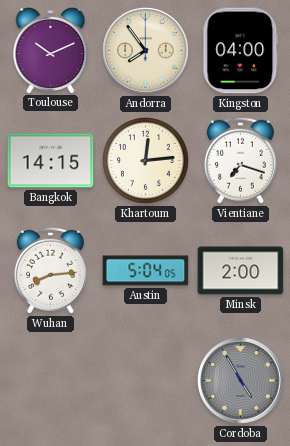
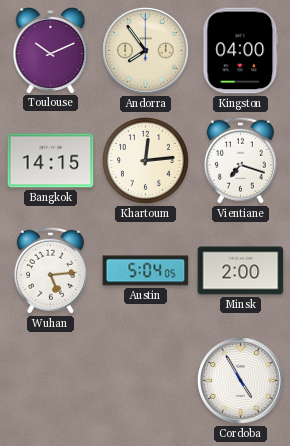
Wuhan: 8:14 -> 5:14
Cordoba dial: grey -> white
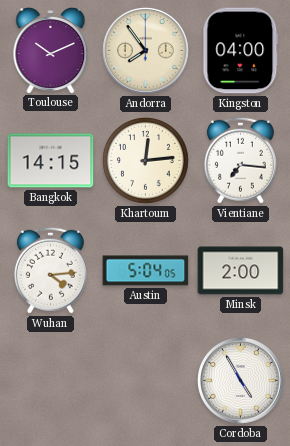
Vientiane: 7:18 -> 7:16
Wuhan: 5:14 -> 4:14
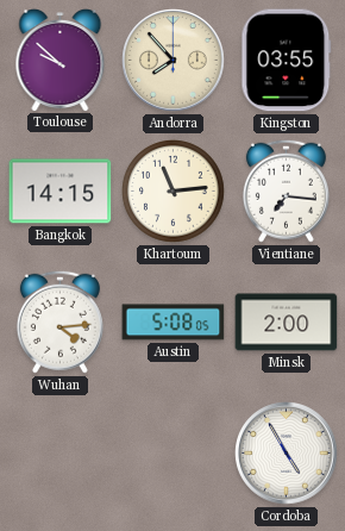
Toulouse: 10:11 -> 9:52
Andorra: 7:54 -> 7:53
Kingston: 04:00 -> 03:55
Khartoum: 12:14 -> 11:14
Austin: 5:04 -> 5:08
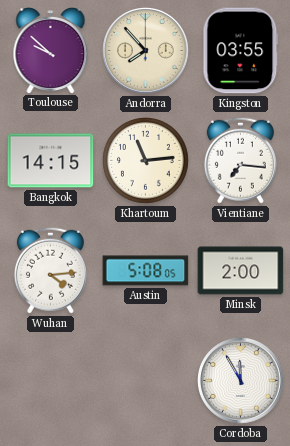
Cordoba: 4:55 -> 11:55
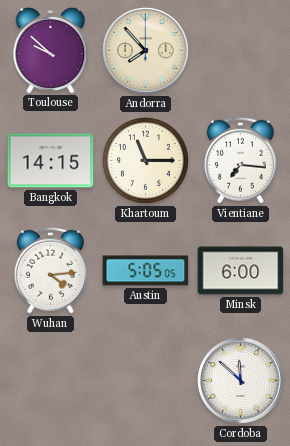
Kingston: 03:55 -> none
Khartoum: 11:14 -> 11:15
Austin: 5:08 -> 5:05
Minsk: 2:00 -> 6:00
Cordoba: 11:55 -> 11:52
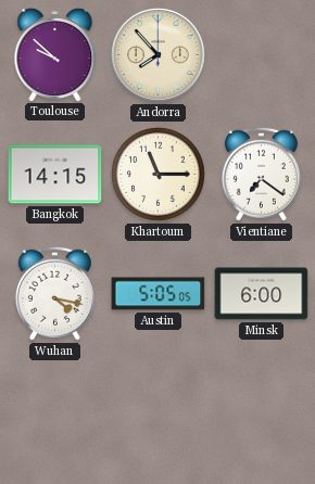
Vientiane: 7:16 -> 7:21
Wuhan: 4:14 -> 4:17
Cordoba: 11:52 -> none
